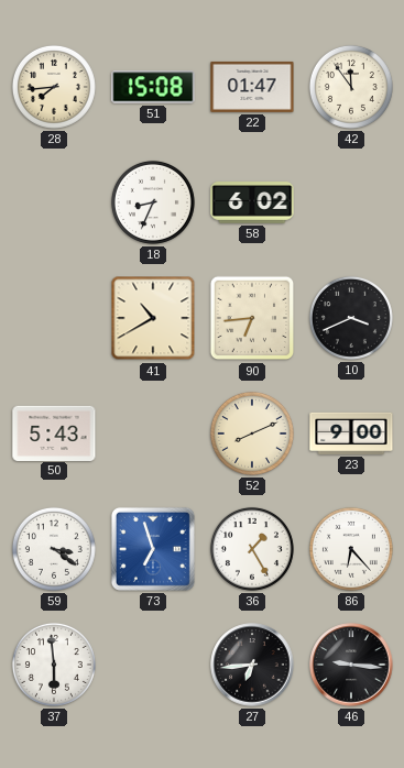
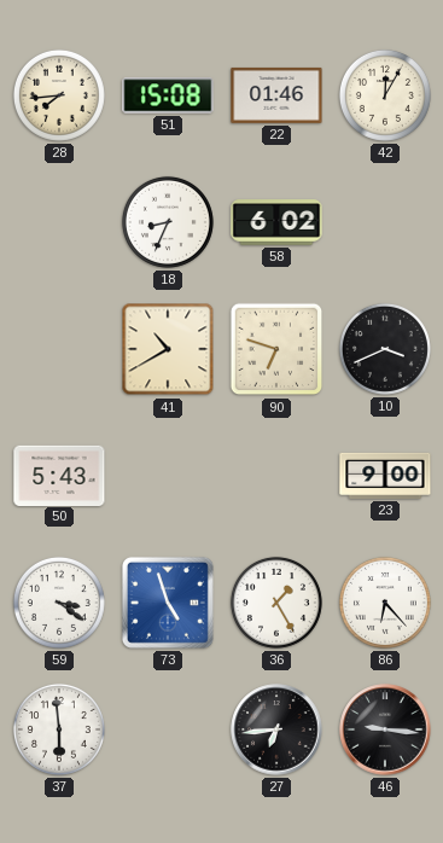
22: 01:47 -> 01:46
42: 11:54 -> 12:05
90: 6:44 -> 6:48
52: 8:11 -> none
73: 6:57 -> 4:57
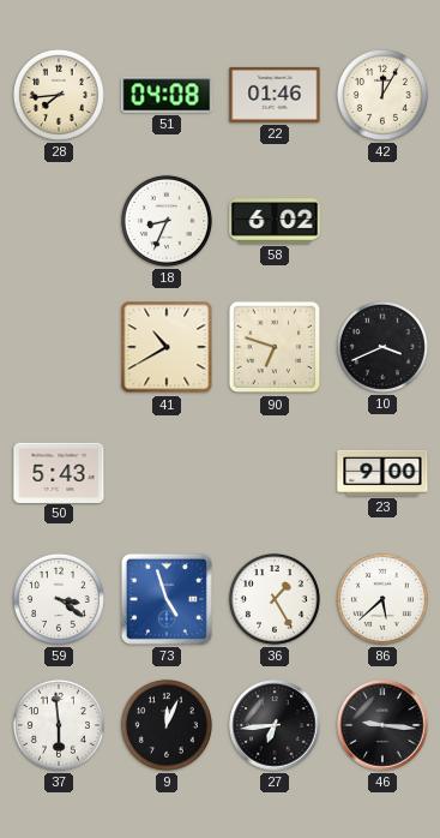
51: 15:08 -> 04:08
86: 6:23 -> 5:38
9: none -> 12:04
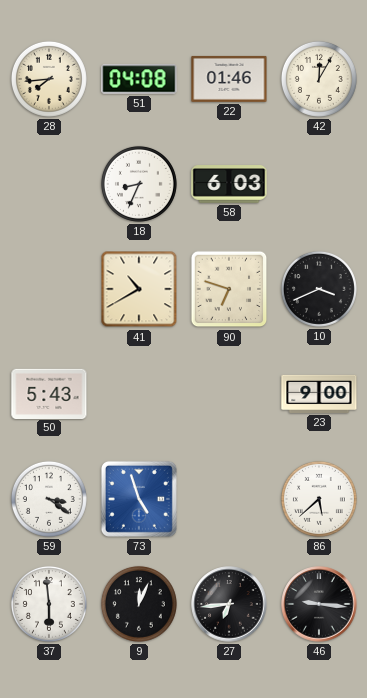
58: 6:02 -> 6:03
36: 1:25 -> none
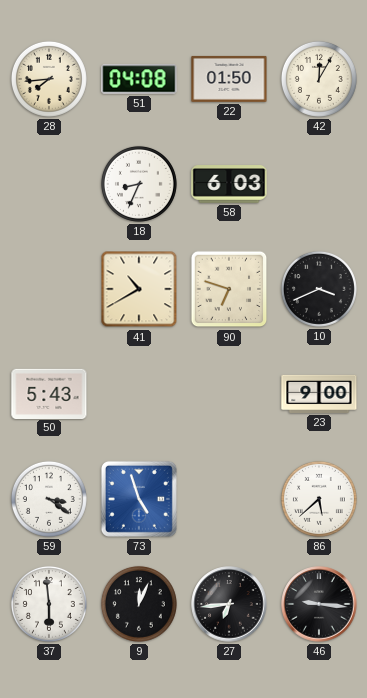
22: 01:46 -> 01:50
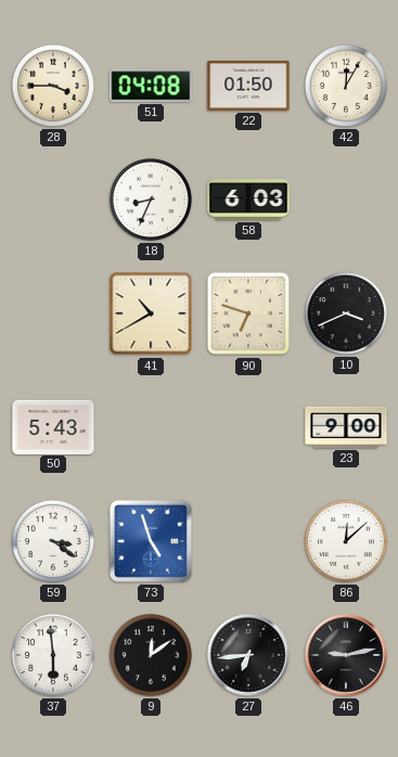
28: 7:44 -> 3:45
86: 5:38 -> 12:08
9: 12:04 -> 12:09
46: 9:16 -> 9:13
